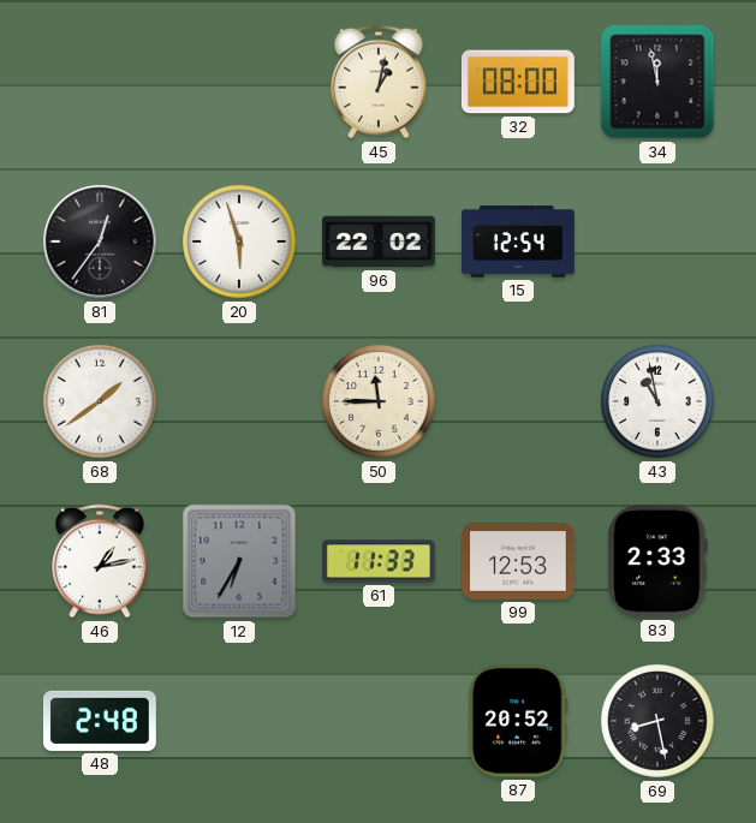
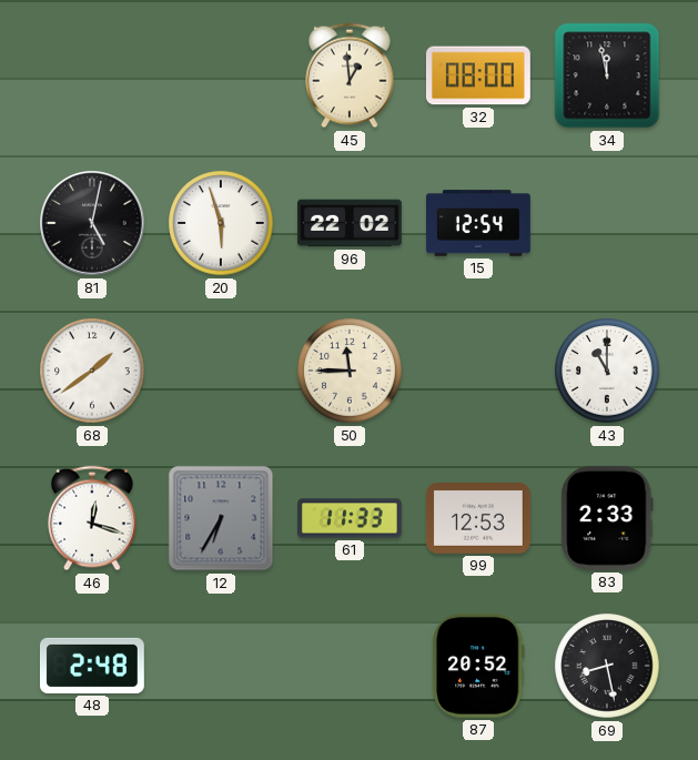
45: 1:02 -> 12:59
81: 12:36 -> 5:02
43: 10:58 -> 11:00
46: 1:13 -> 12:18
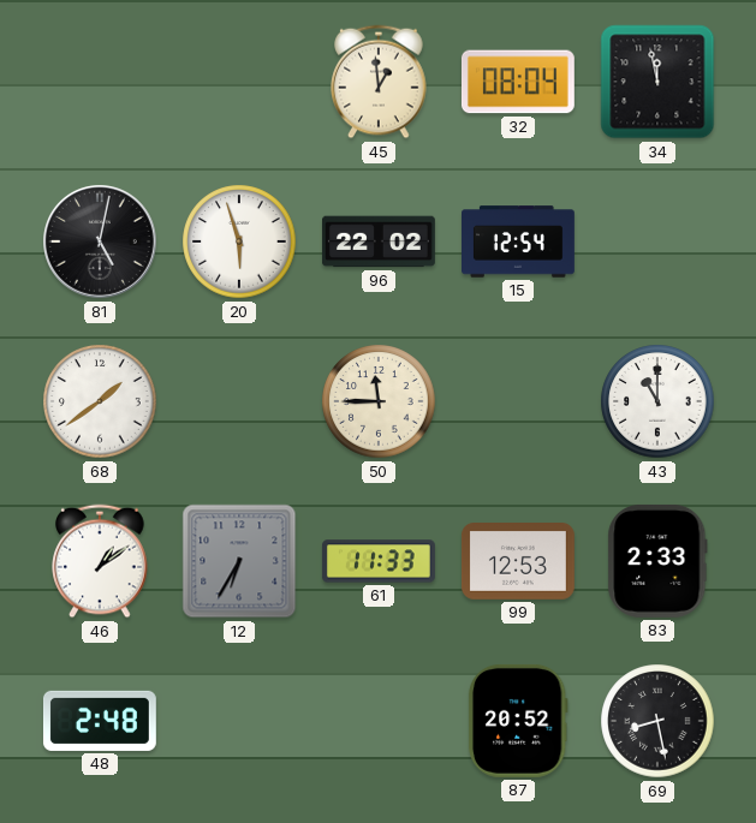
32: 08:00 -> 08:04
46: 12:18 -> 1:09
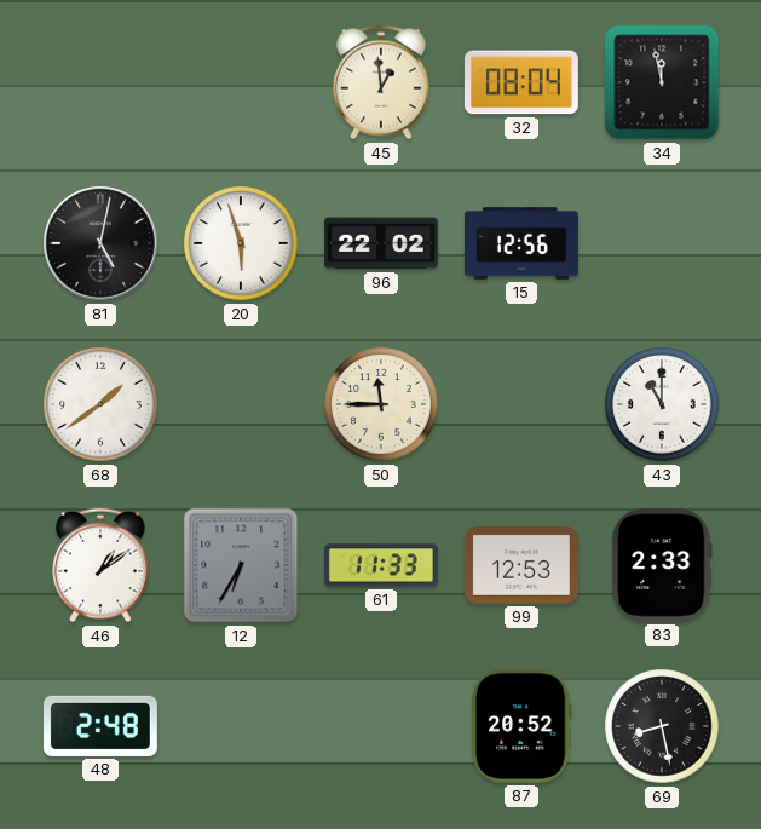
15: 12:54 -> 12:56
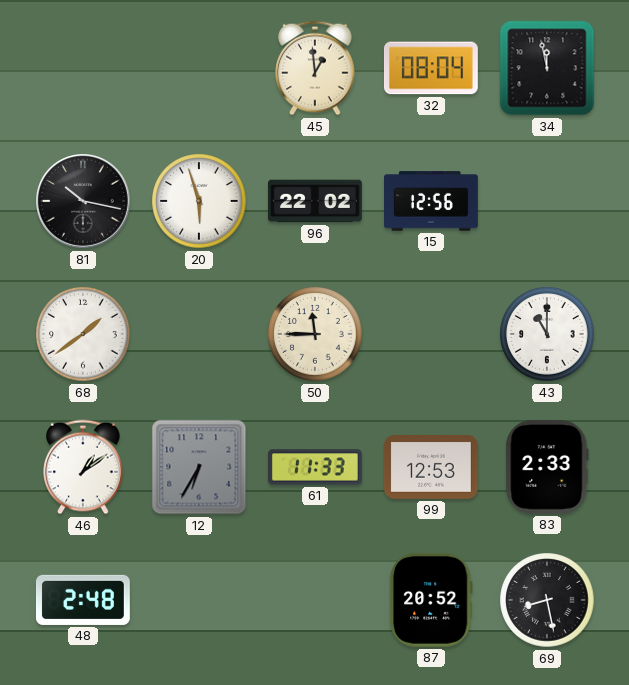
81: 5:02 -> 10:17
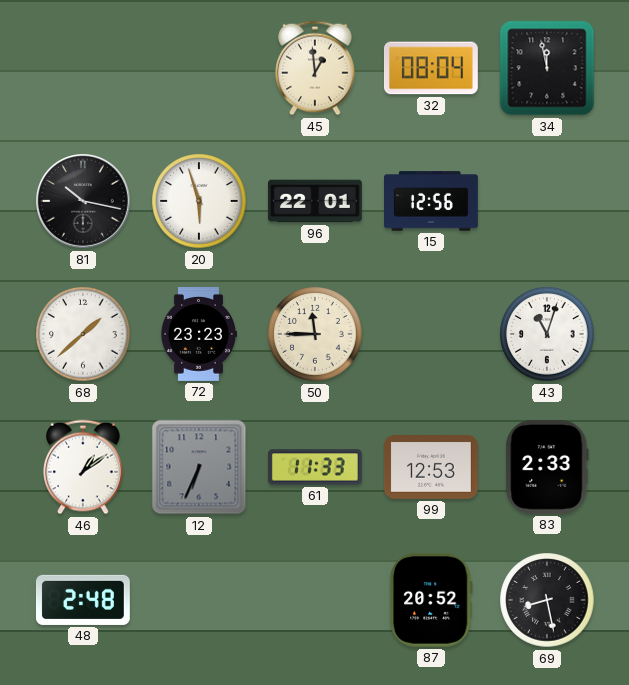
96: 22:02 -> 22:01
68: 1:39 -> 1:38
72: none -> 23:23
43: 11:00 -> 11:03
12: 6:35 -> 6:34
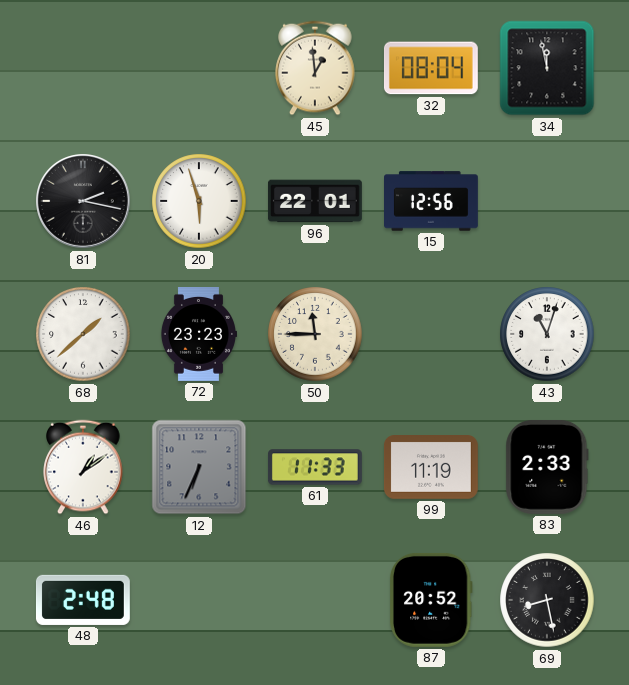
81: 10:17 -> 2:17
99: 12:53 -> 11:19
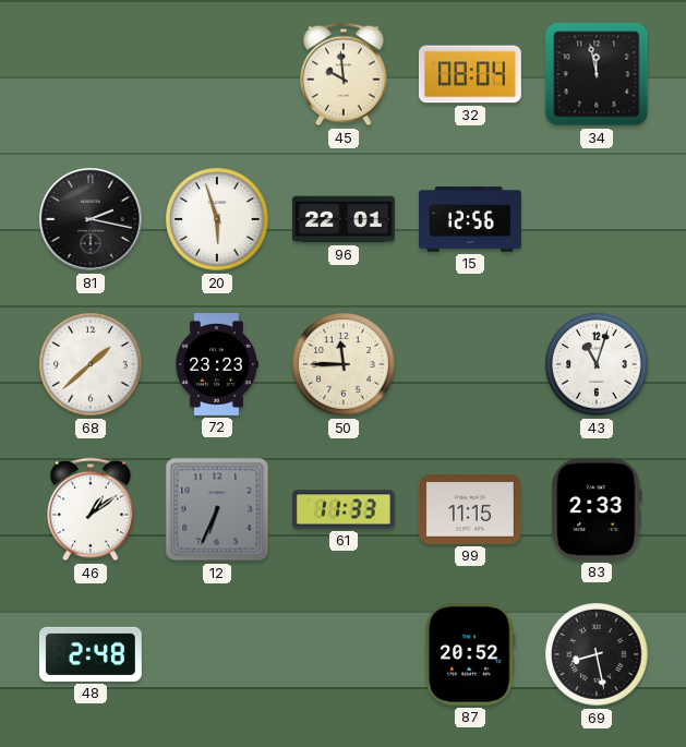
45: 12:59 -> 9:59
99: 11:19 -> 11:15
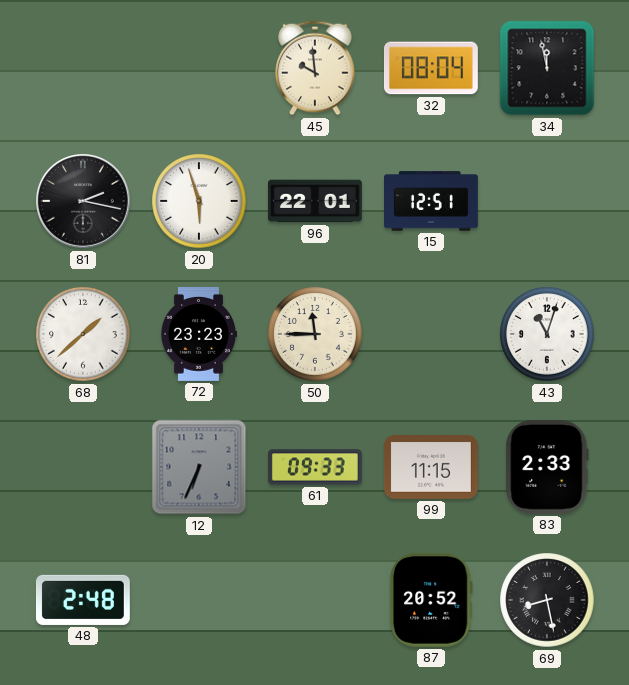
15: 12:56 -> 12:51
46: 1:09 -> none
61: 11:33 -> 09:33
